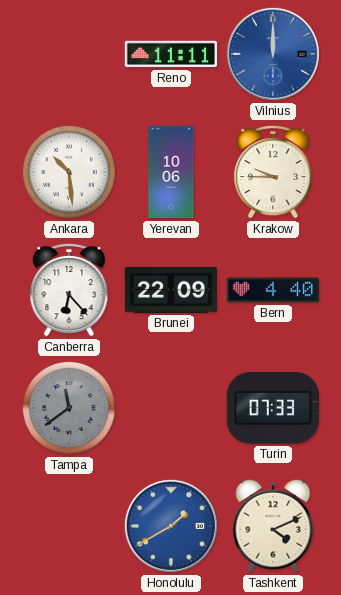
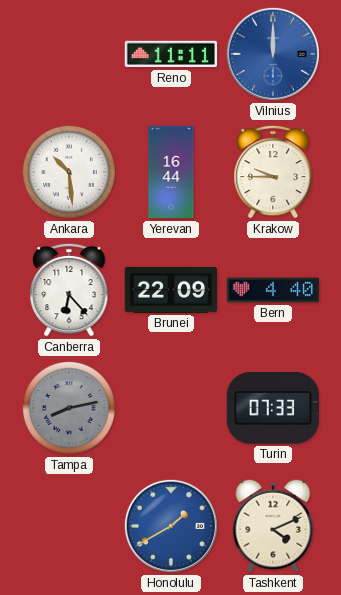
Yerevan: 10:06 -> 16:44
Tampa: 11:39 -> 8:13
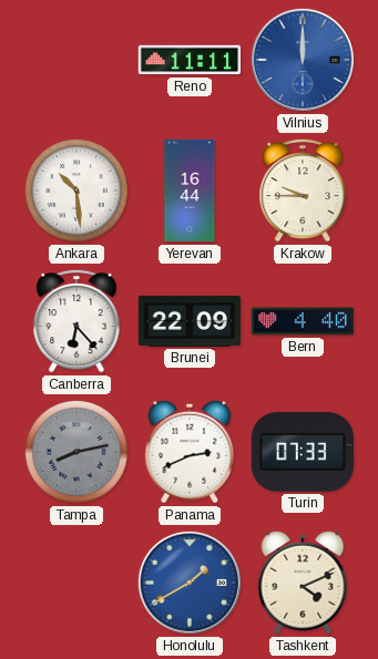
Panama: none -> 2:41
